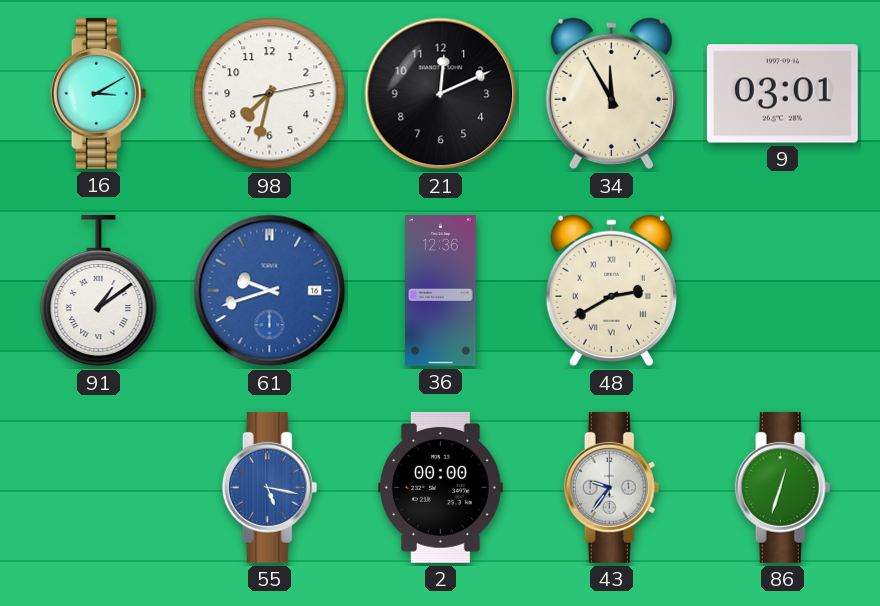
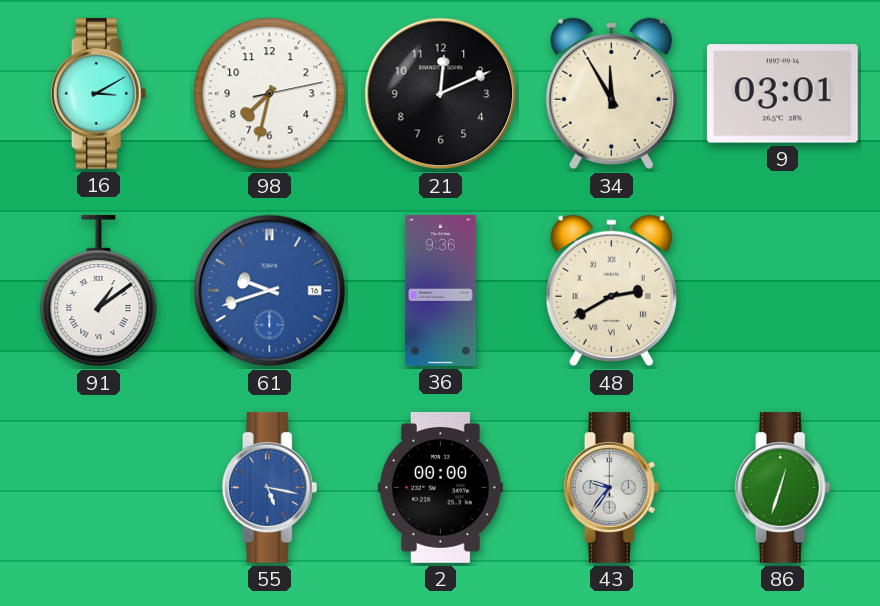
36: 12:36 -> 9:36
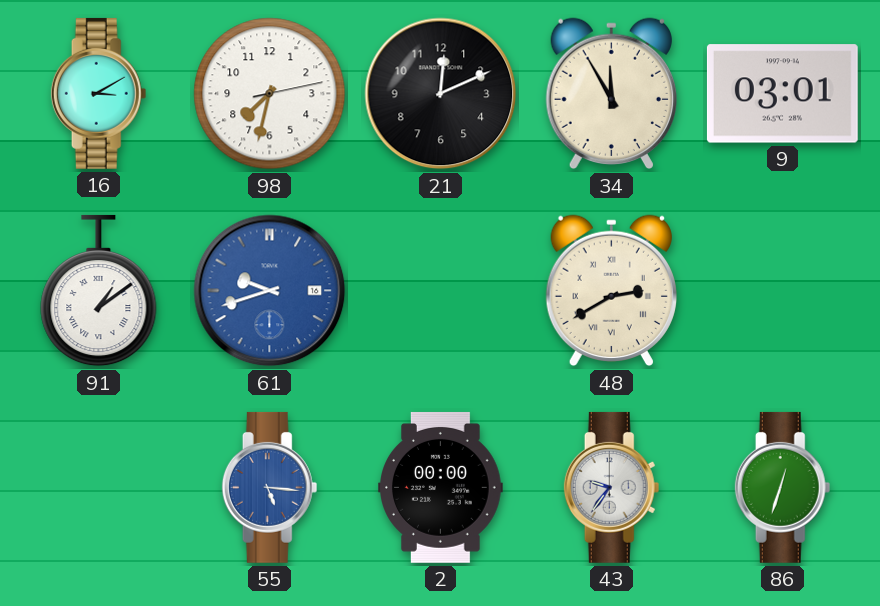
36: 9:36 -> none
55: 5:17 -> 5:16
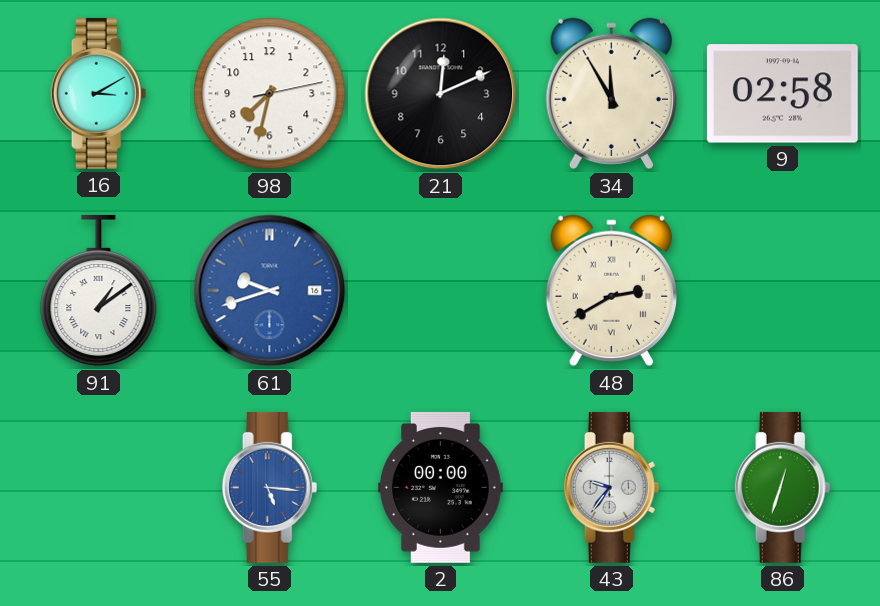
9: 03:01 -> 02:58
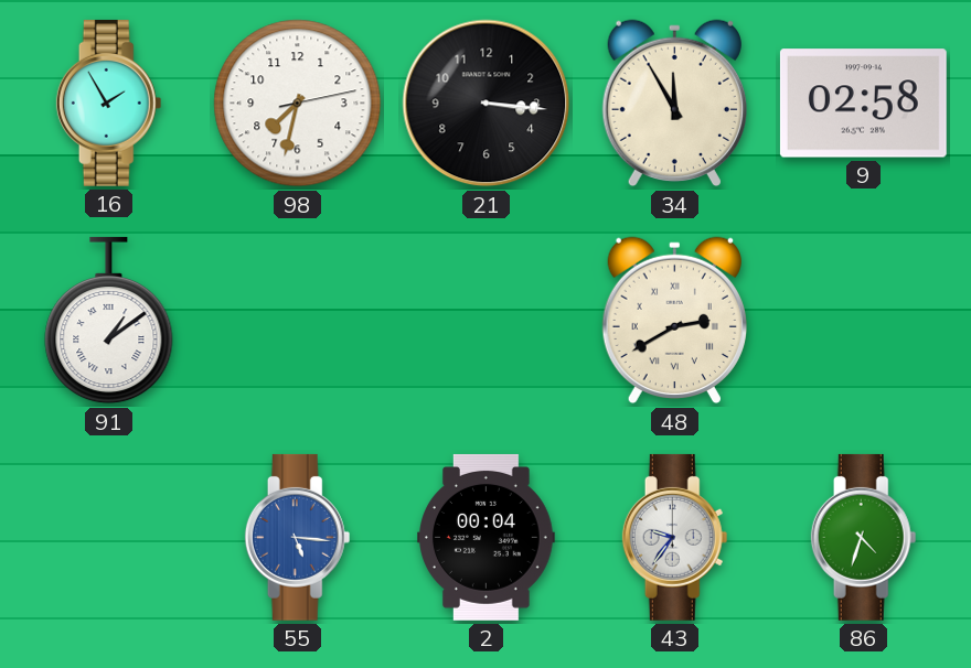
16: 3:10 -> 1:55
21: 12:11 -> 3:16
61: 9:42 -> none
2: 00:00 -> 00:04
86: 12:33 -> 4:33
